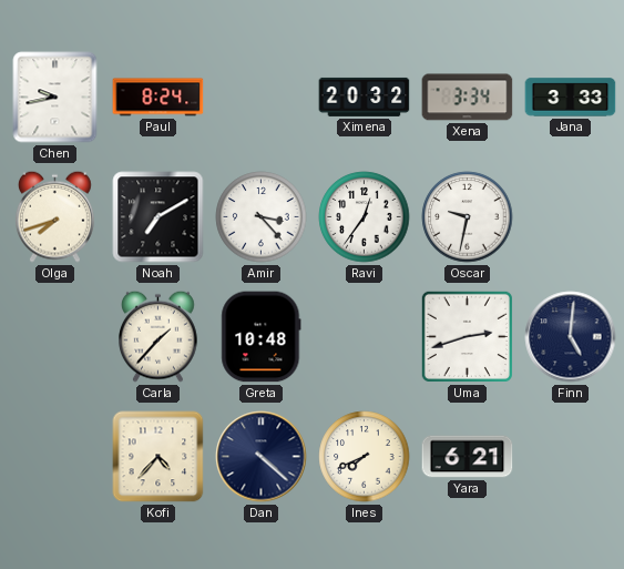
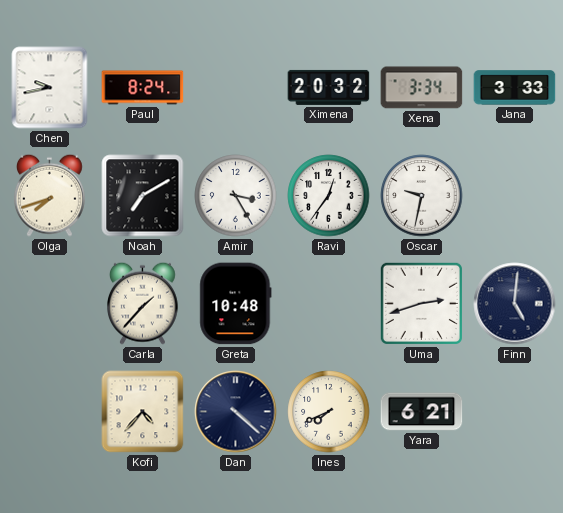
Amir: 3:23 -> 3:25
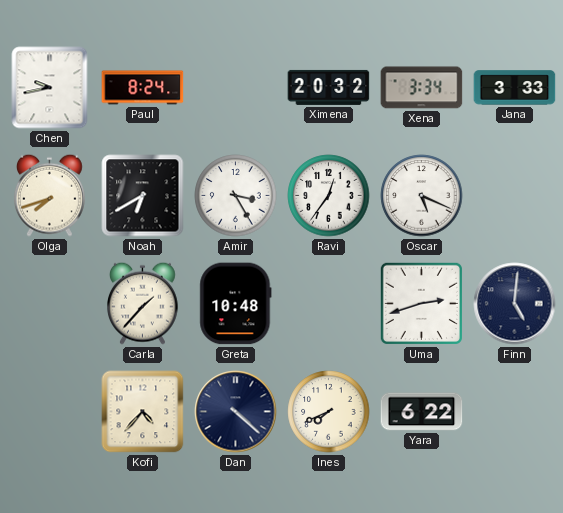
Noah: 7:10 -> 6:40
Oscar: 9:32 -> 5:19
Yara: 6:21 -> 6:22
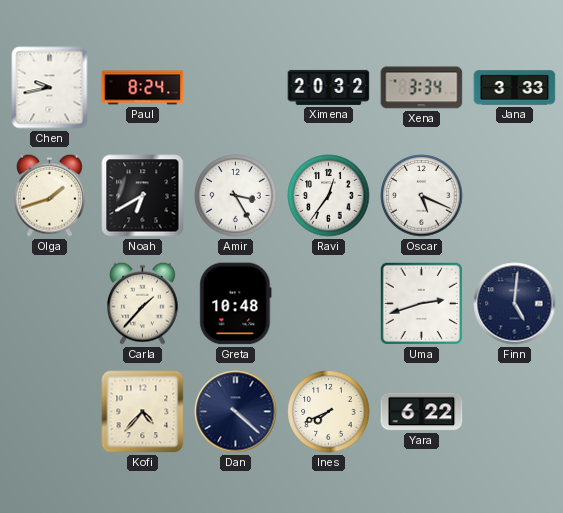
Olga: 7:42 -> 1:42
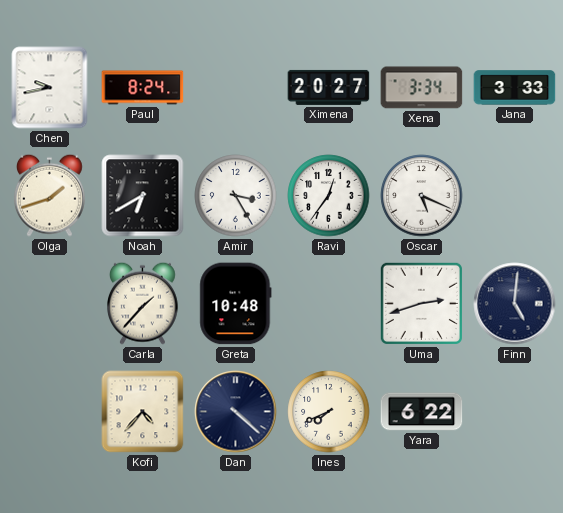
Ximena: 20:32 -> 20:27
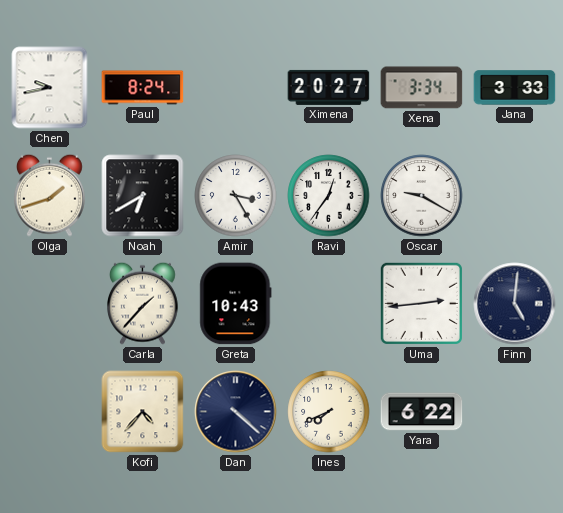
Oscar: 5:19 -> 9:20
Greta: 10:48 -> 10:43
Uma: 2:42 -> 2:44
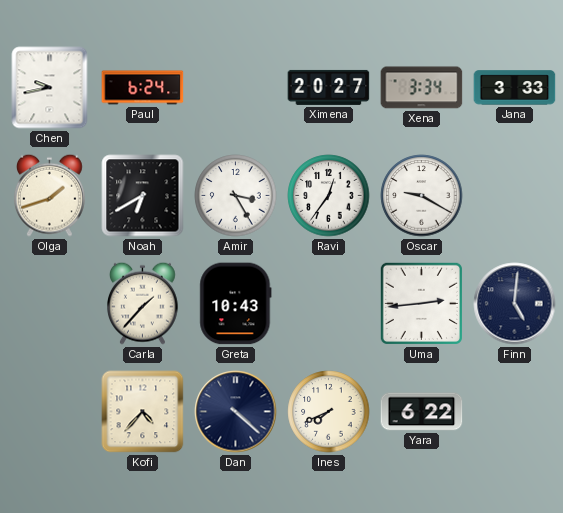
Paul: 8:24 -> 6:24
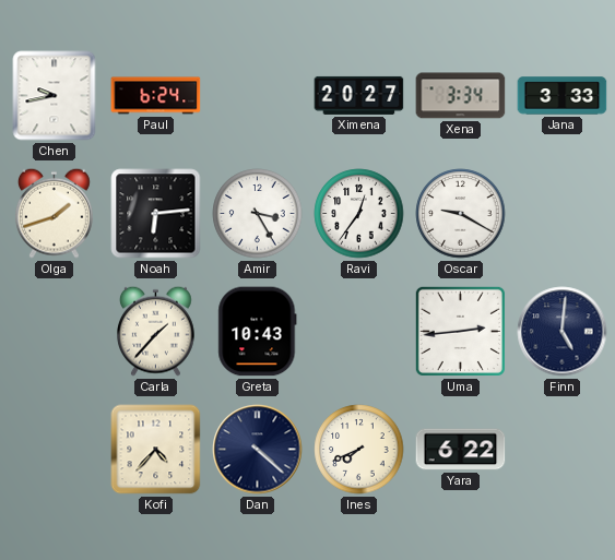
Noah: 6:40 -> 6:14
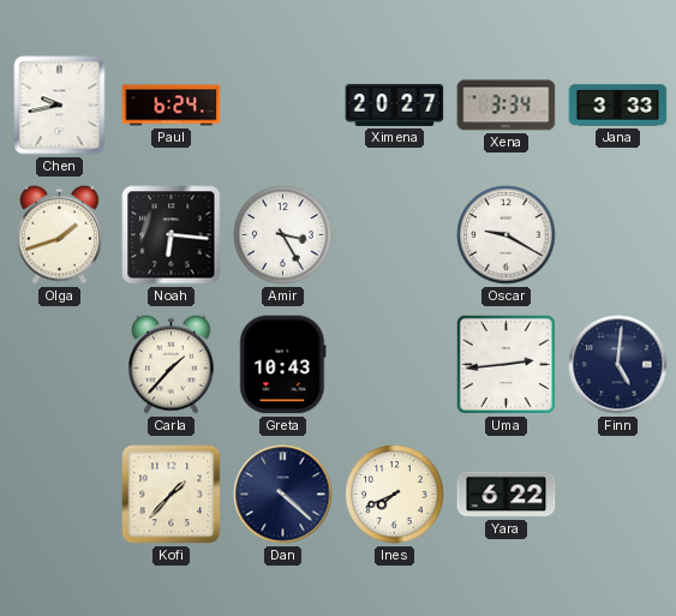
Noah: 6:14 -> 6:16
Ravi: 12:36 -> none
Kofi: 4:37 -> 1:37
